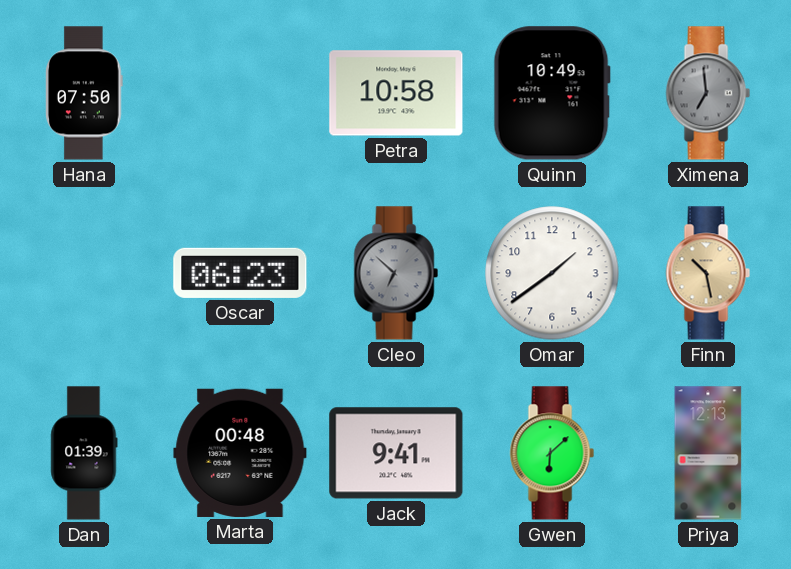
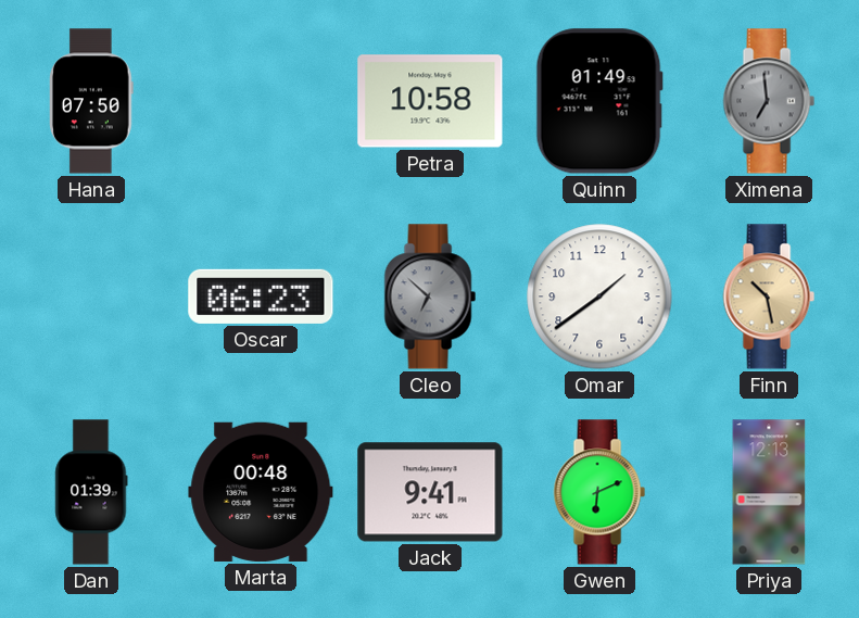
Quinn: 10:49 -> 01:49
Gwen: 6:08 -> 6:11
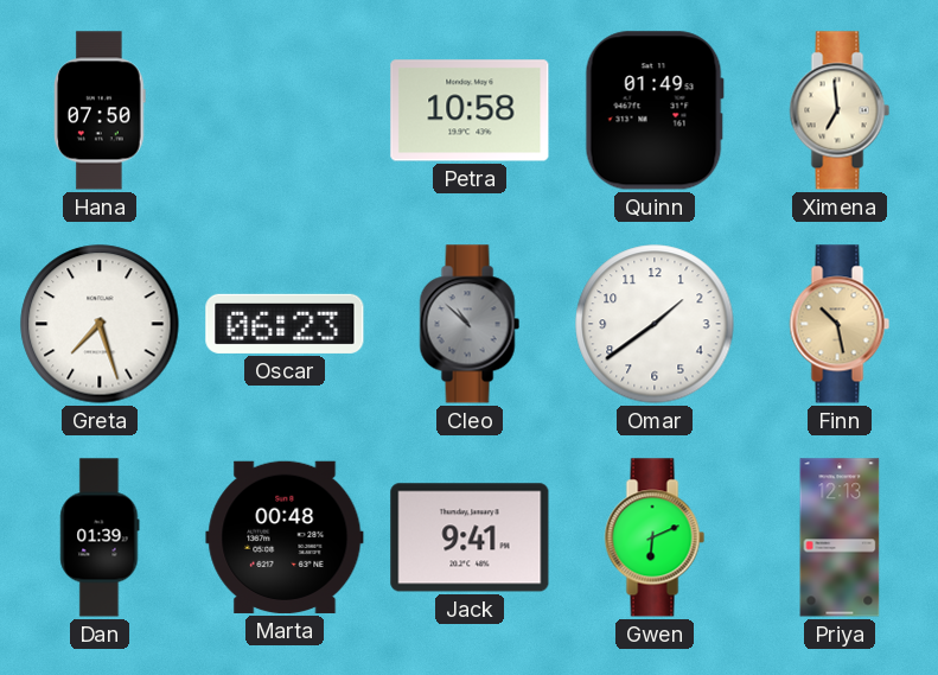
Ximena dial: grey -> cream
Greta: none -> 7:27
Cleo: 6:52 -> 10:52
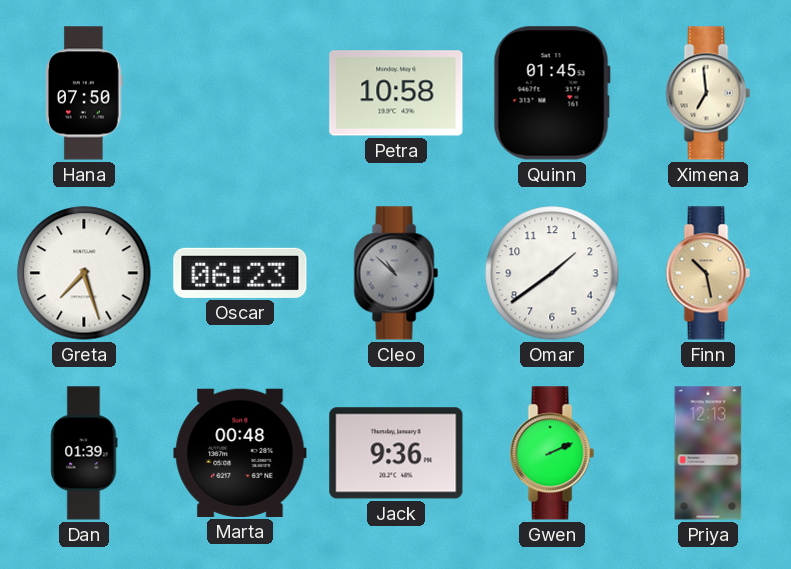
Quinn: 01:49 -> 01:45
Jack: 9:41 -> 9:36
Gwen: 6:11 -> 2:11
